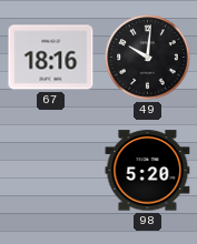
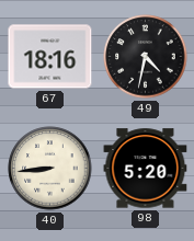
49: 10:01 -> 4:32
40: none -> 8:44
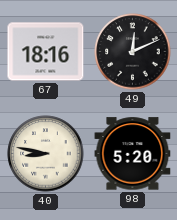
49: 4:32 -> 12:11
40: 8:44 -> 8:47
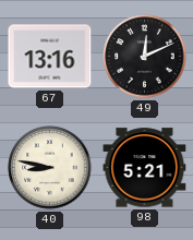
67: 18:16 -> 13:16
98: 5:20 -> 5:21
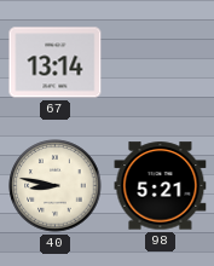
67: 13:16 -> 13:14
49: 12:11 -> none
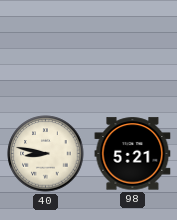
67: 13:14 -> none
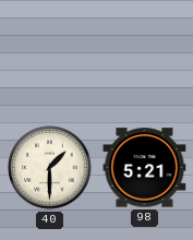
40: 8:47 -> 1:30
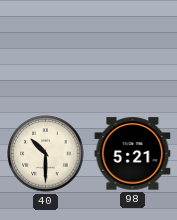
40: 1:30 -> 10:30
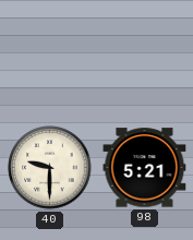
40: 10:30 -> 9:30
